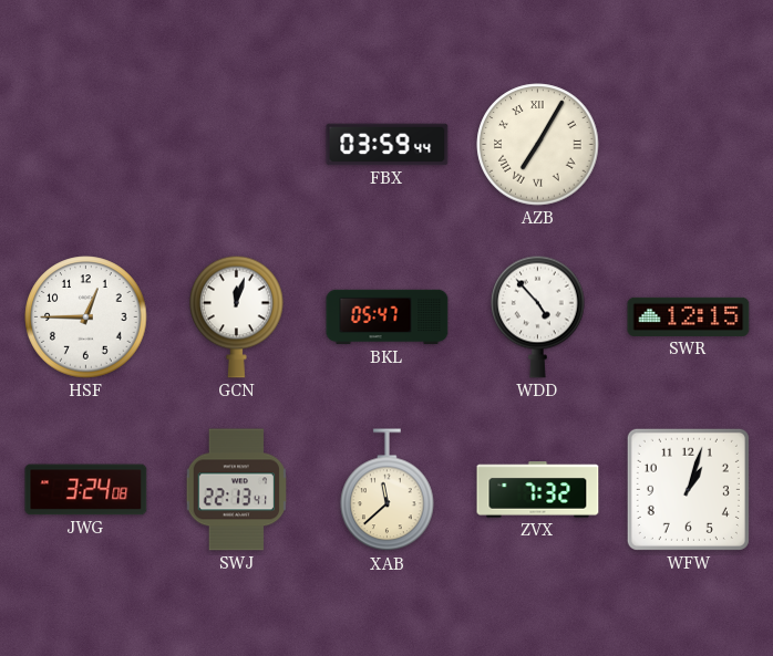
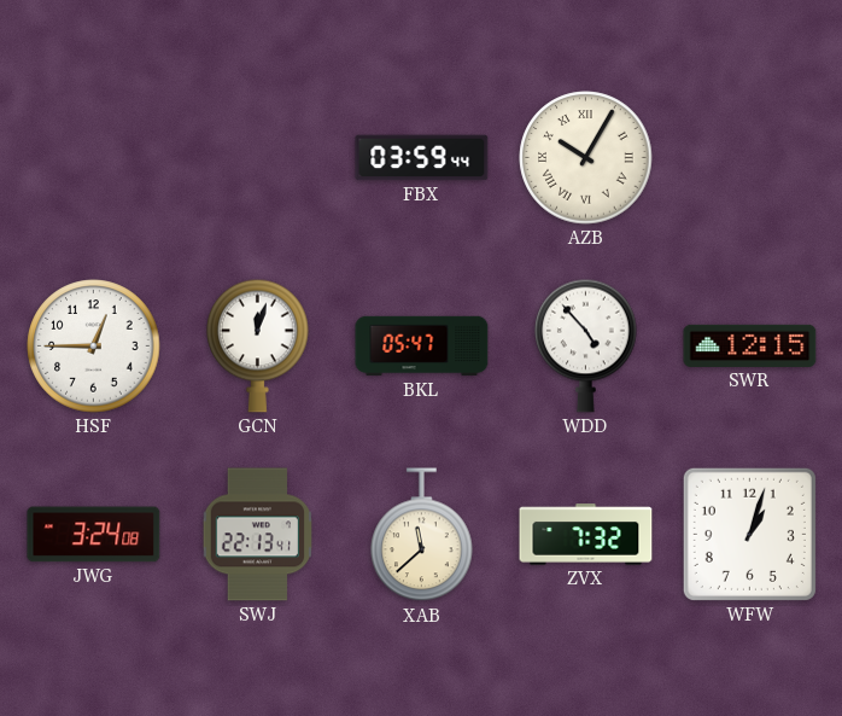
AZB: 7:05 -> 10:05
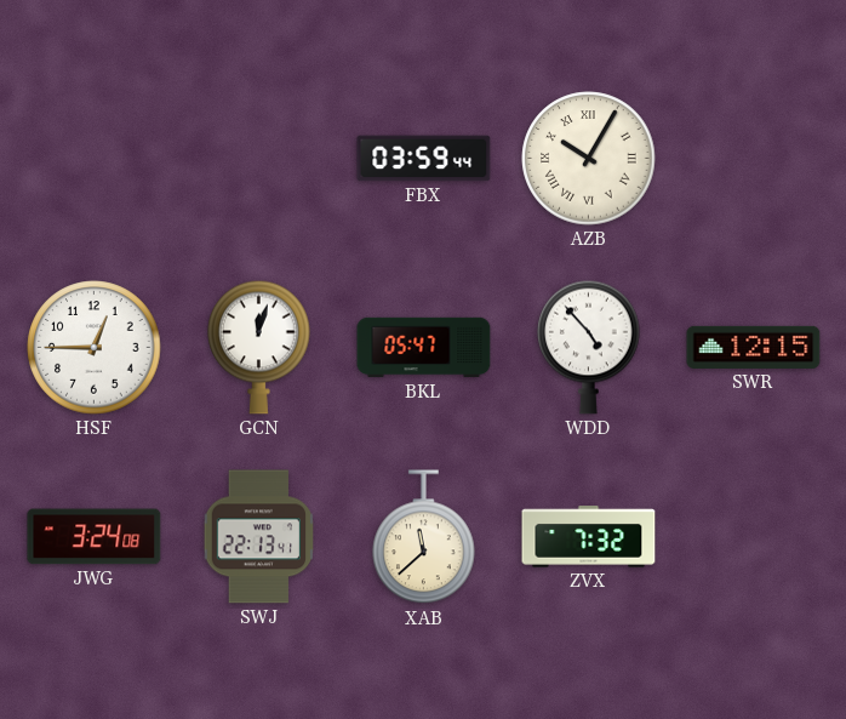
WFW: 1:03 -> none
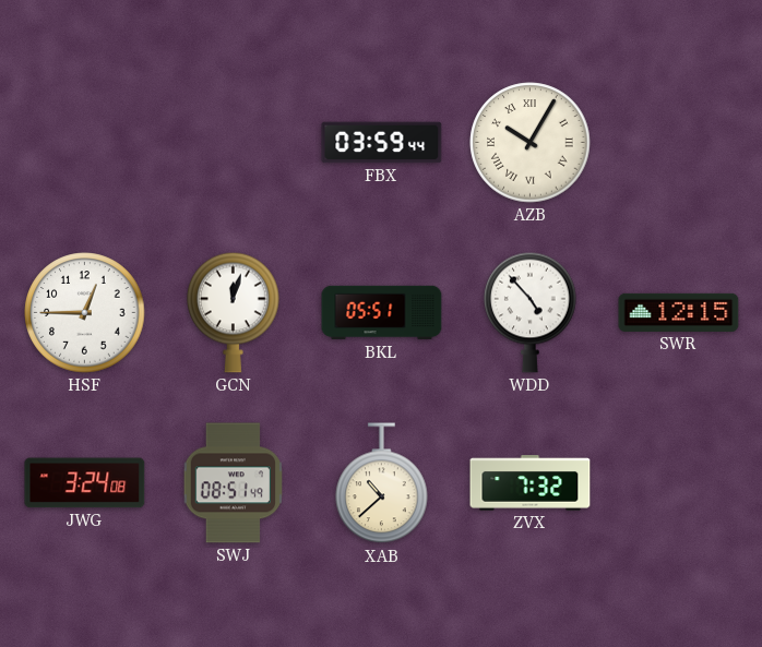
BKL: 05:47 -> 05:51
SWJ: 22:13 -> 08:51
XAB: 11:38 -> 10:38
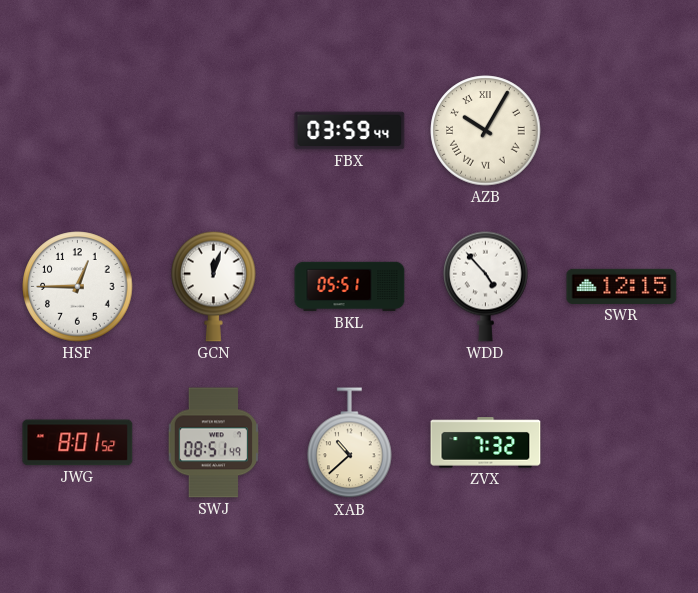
JWG: 3:24 -> 8:01
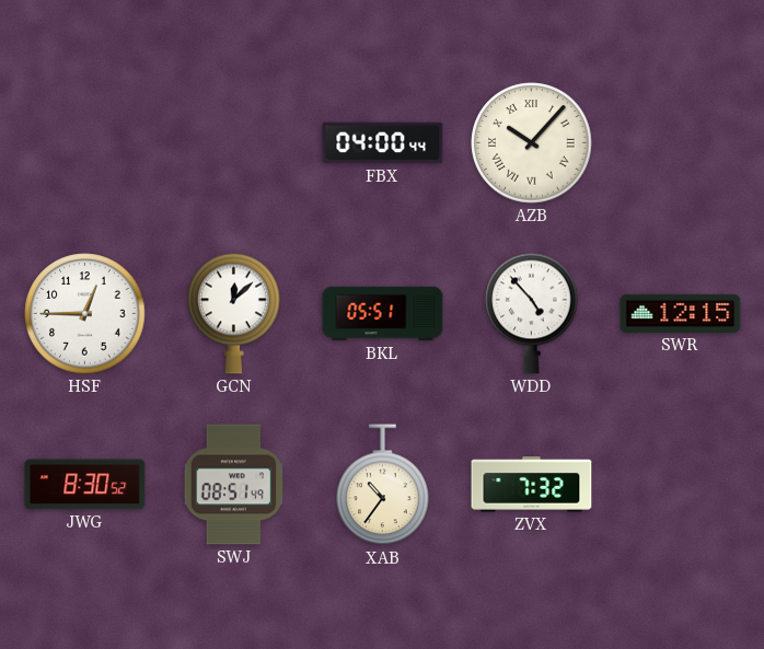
FBX: 03:59 -> 04:00
AZB: 10:05 -> 10:07
GCN: 12:03 -> 12:08
JWG: 8:01 -> 8:30
XAB: 10:38 -> 10:36
